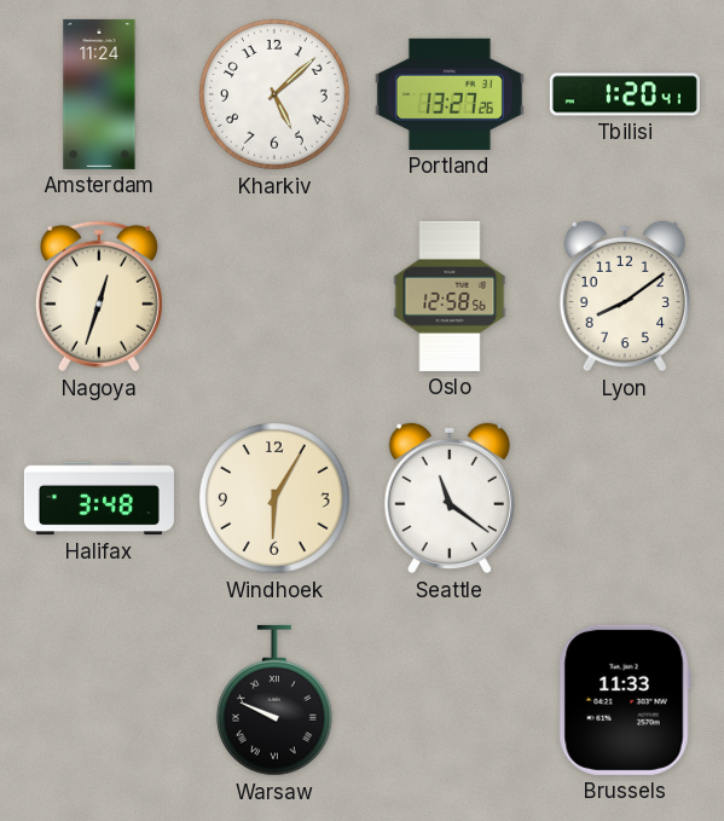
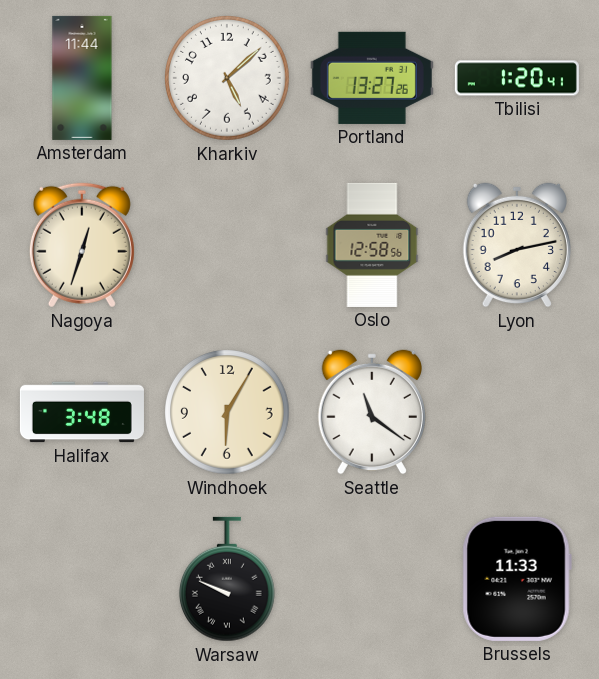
Amsterdam: 11:24 -> 11:44
Lyon: 8:09 -> 8:13
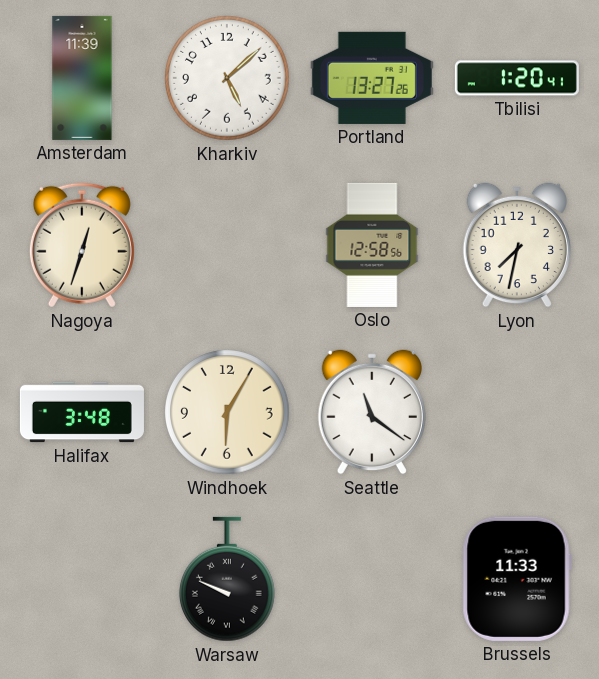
Amsterdam: 11:44 -> 11:39
Lyon: 8:13 -> 7:32
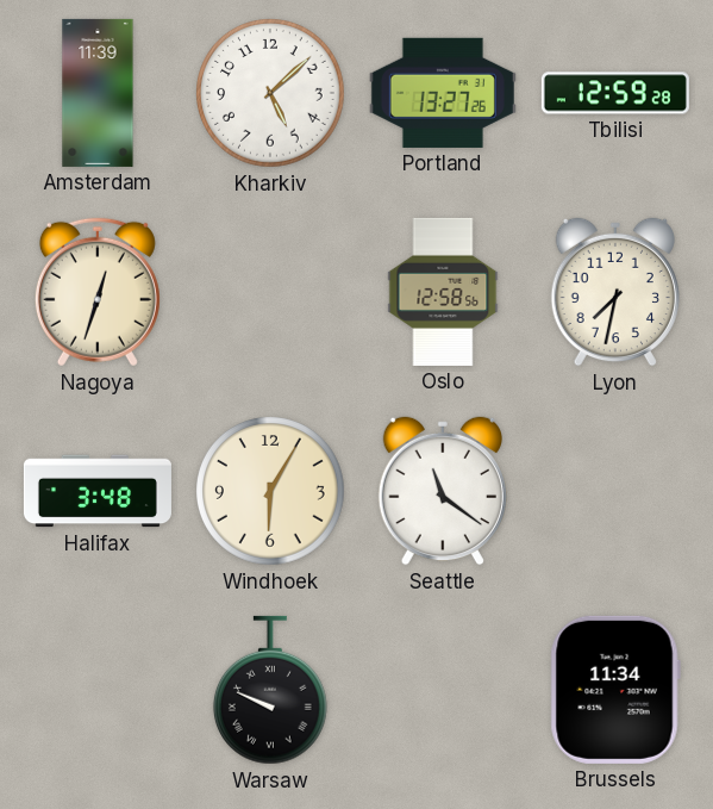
Tbilisi: 1:20 -> 12:59
Brussels: 11:33 -> 11:34
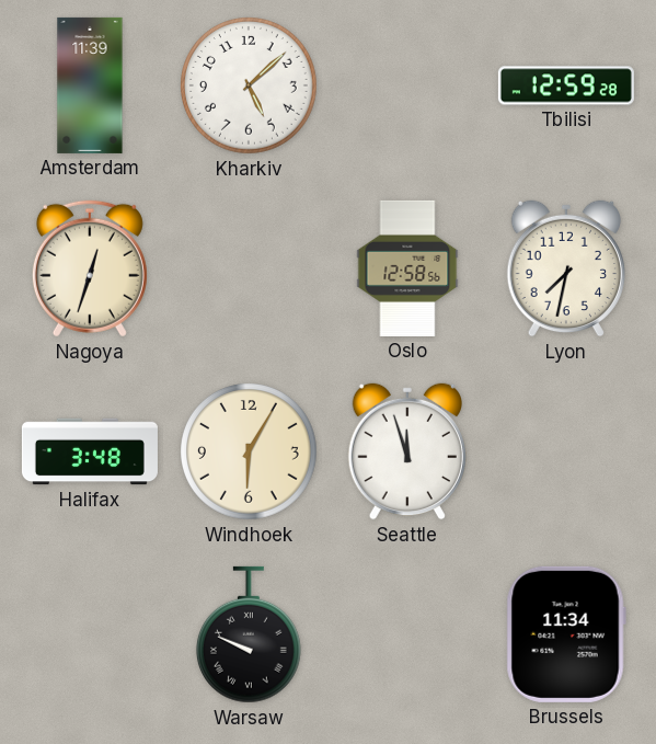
Portland: 13:27 -> none
Seattle: 11:21 -> 11:57
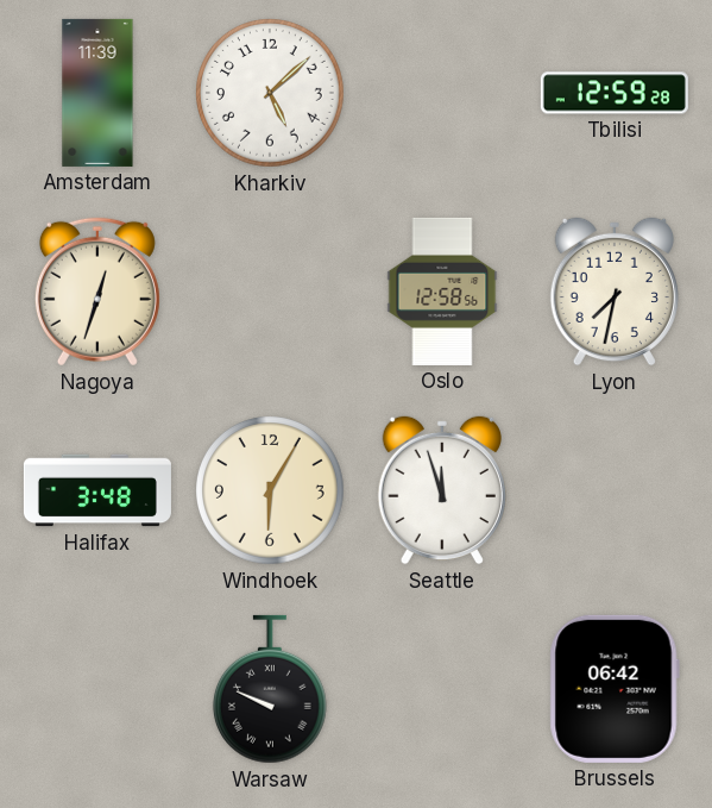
Brussels: 11:34 -> 06:42
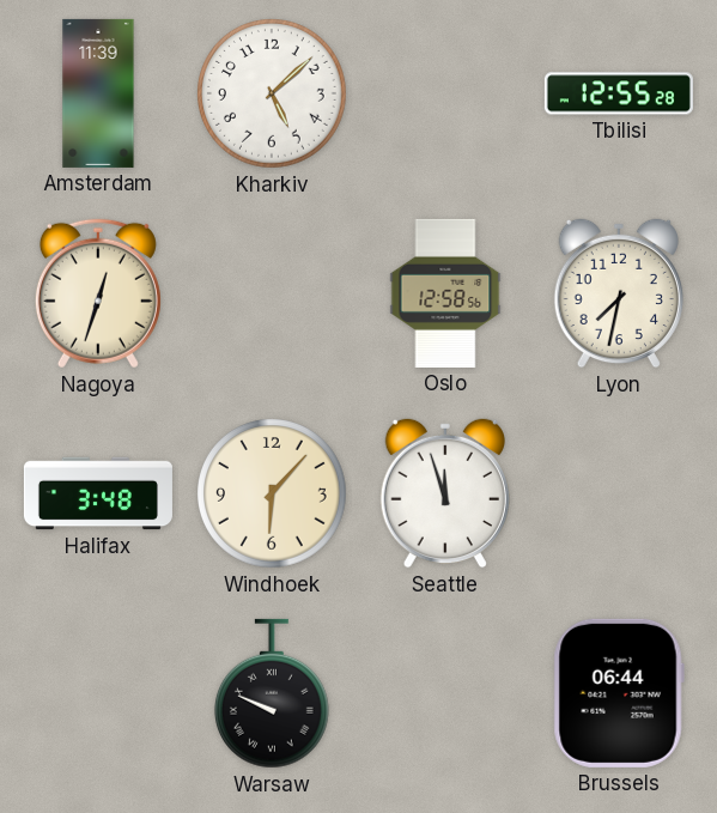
Tbilisi: 12:59 -> 12:55
Windhoek: 6:05 -> 6:07
Brussels: 06:42 -> 06:44
